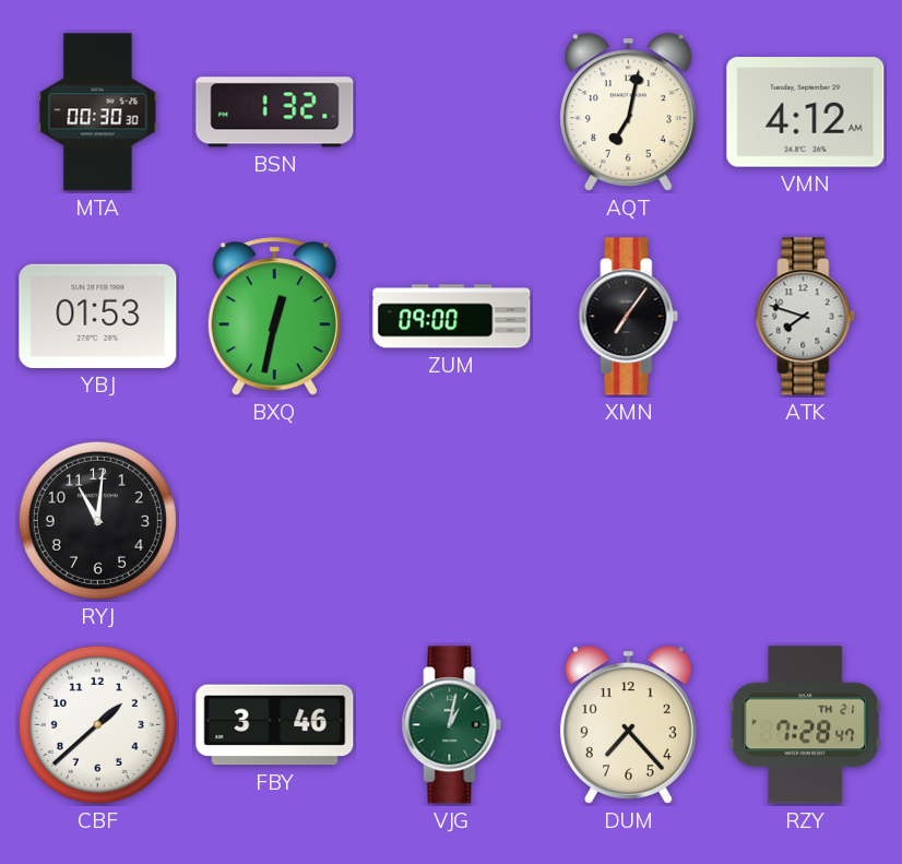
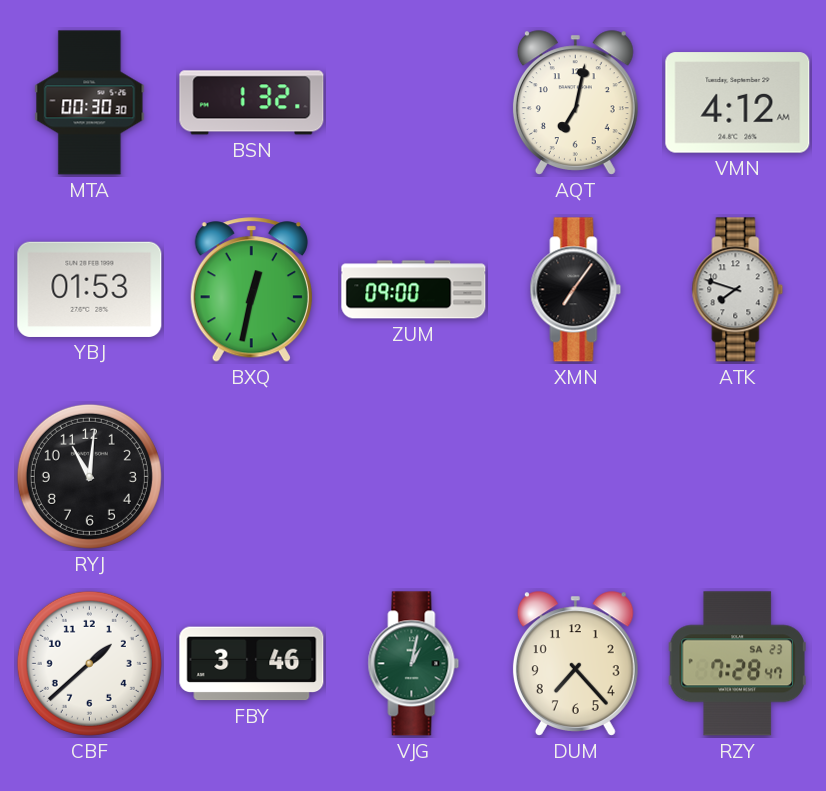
RZY date: TH 21 -> SA 23
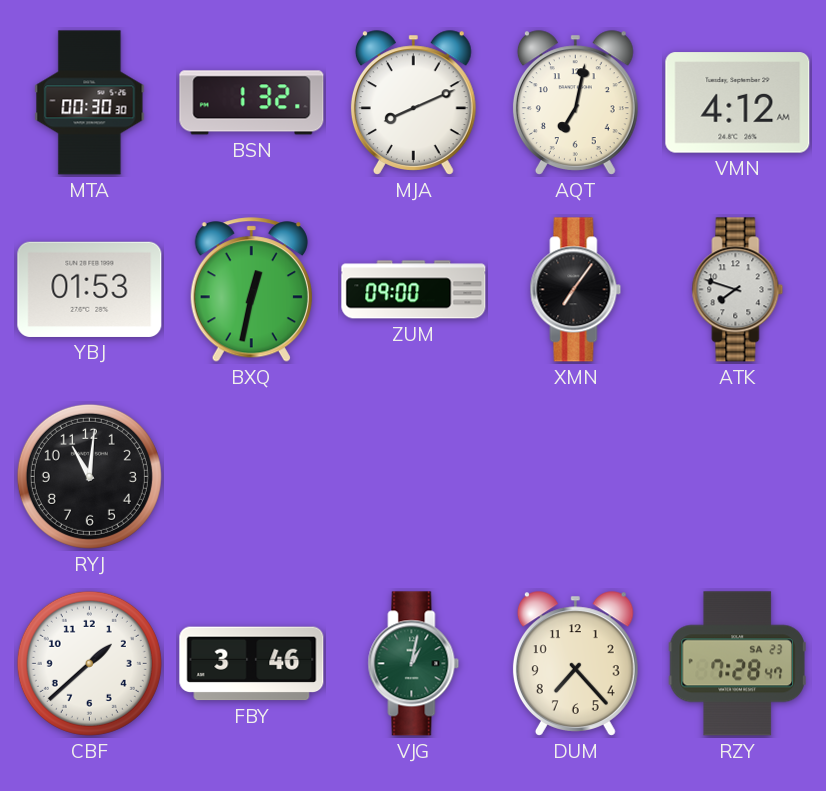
MJA: none -> 8:11
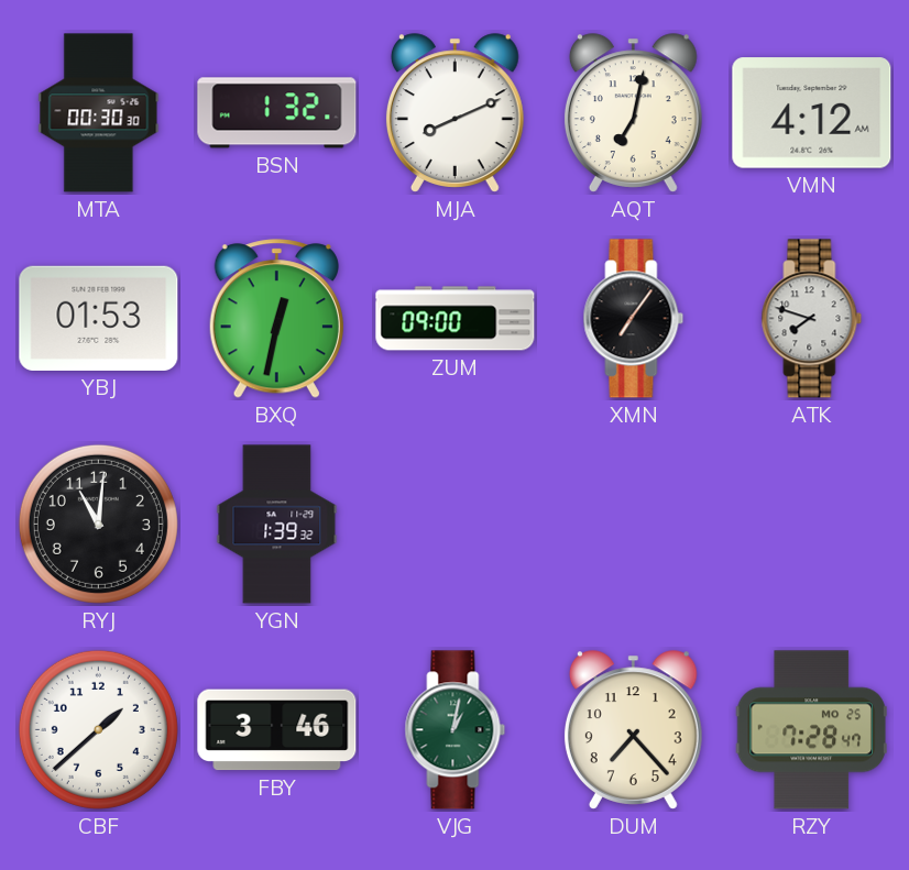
YGN: none -> 1:39
RZY date: SA 23 -> MO 25
